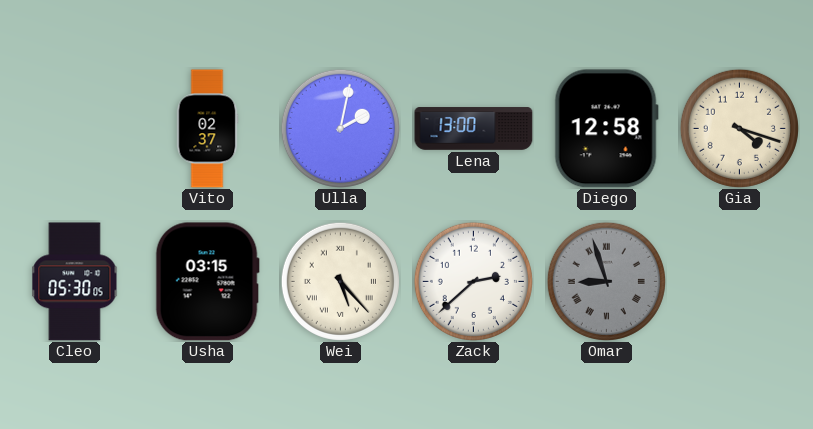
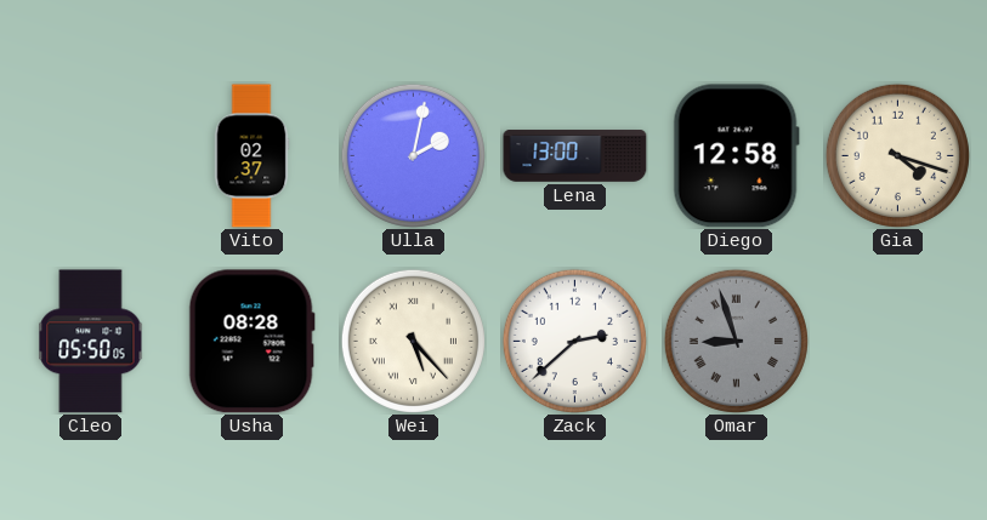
Cleo: 05:30 -> 05:50
Usha: 03:15 -> 08:28
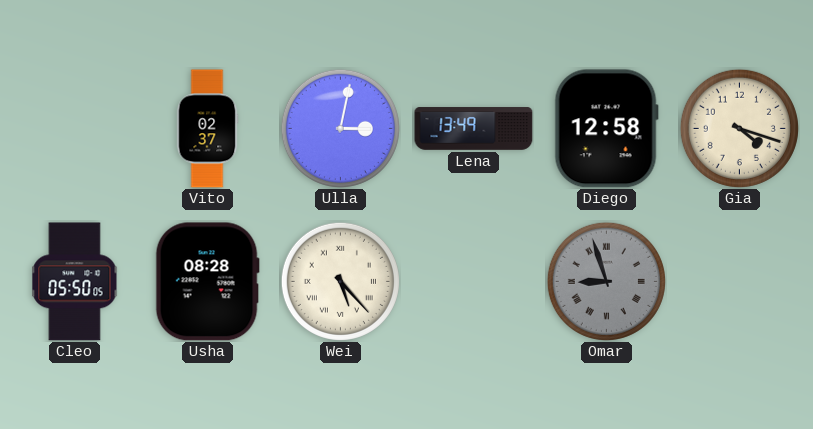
Ulla: 2:02 -> 3:02
Lena: 13:00 -> 13:49
Zack: 2:38 -> none
